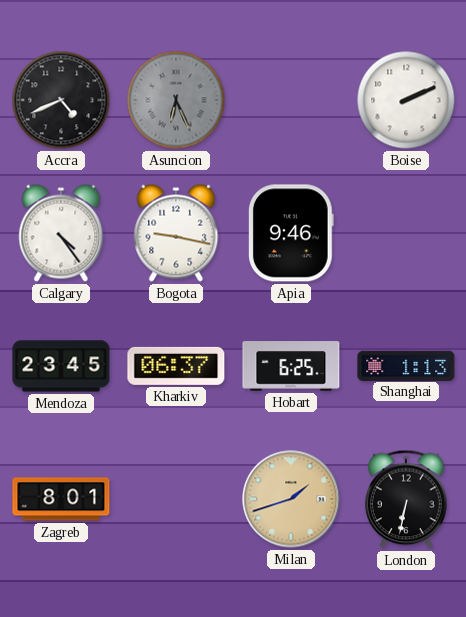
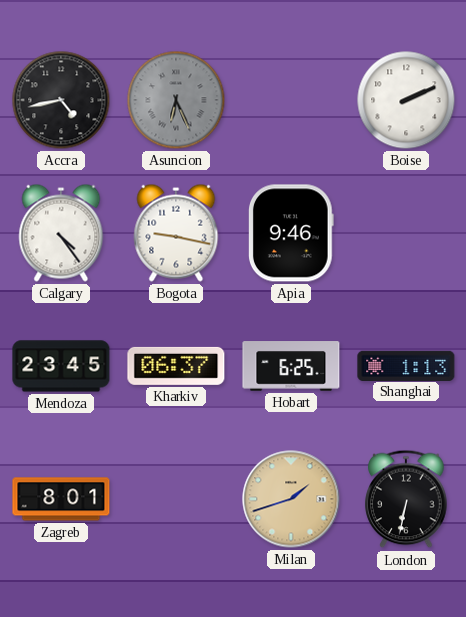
Accra: 4:41 -> 4:43
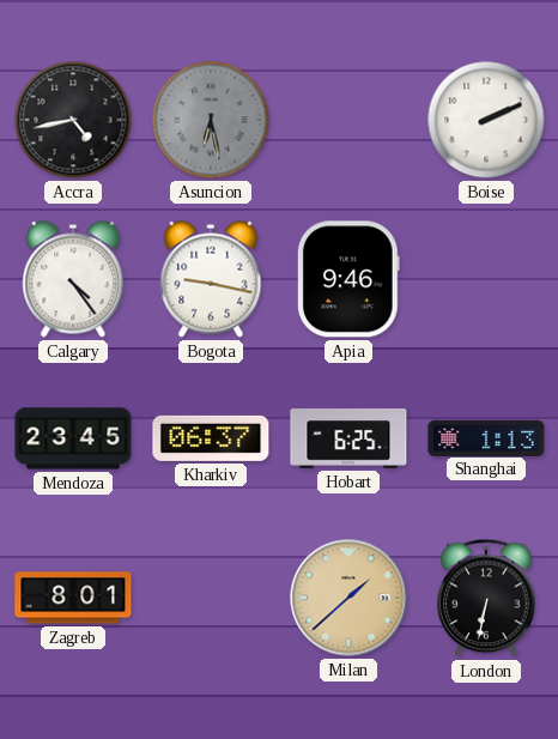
Asuncion: 6:26 -> 6:28
Milan: 1:42 -> 1:38
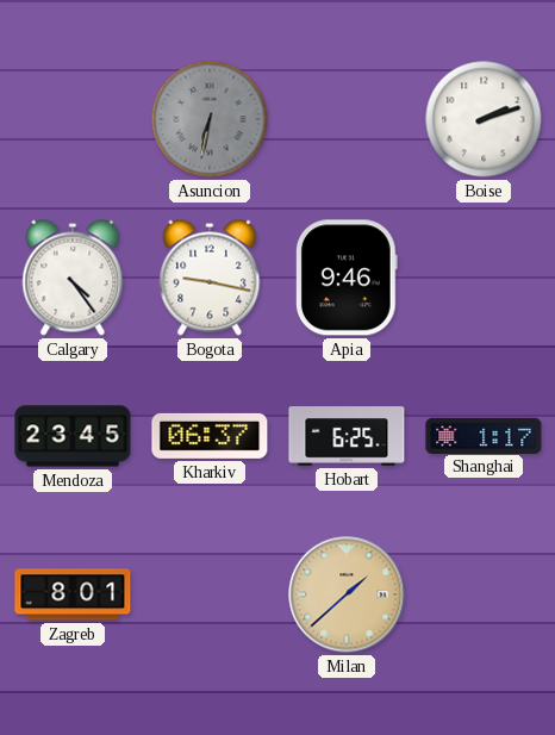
Accra: 4:43 -> none
Asuncion: 6:28 -> 6:32
Boise: 2:11 -> 2:12
Shanghai: 1:13 -> 1:17
London: 6:32 -> none
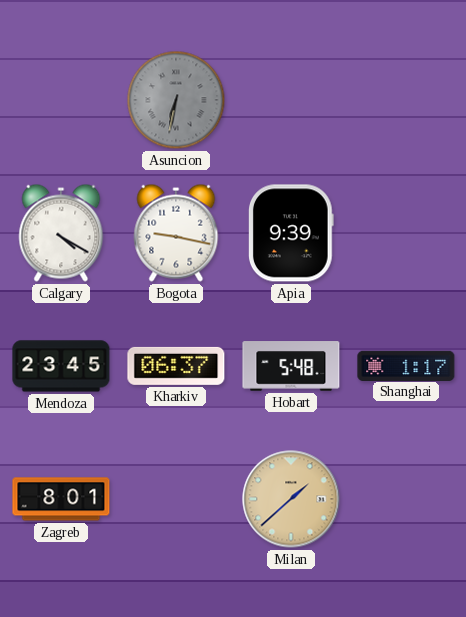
Boise: 2:12 -> none
Calgary: 4:24 -> 4:20
Apia: 9:46 -> 9:39
Hobart: 6:25 -> 5:48
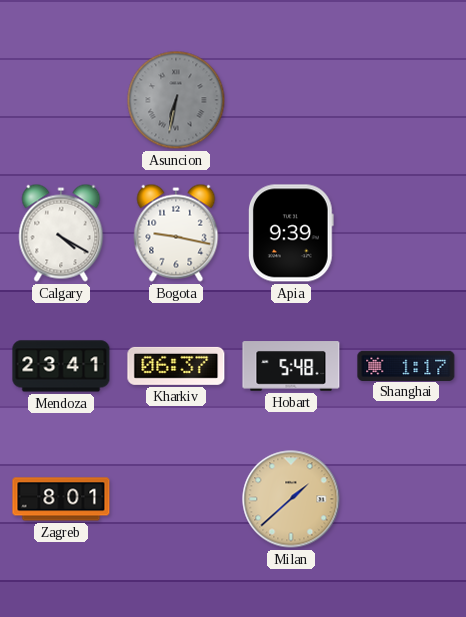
Mendoza: 23:45 -> 23:41
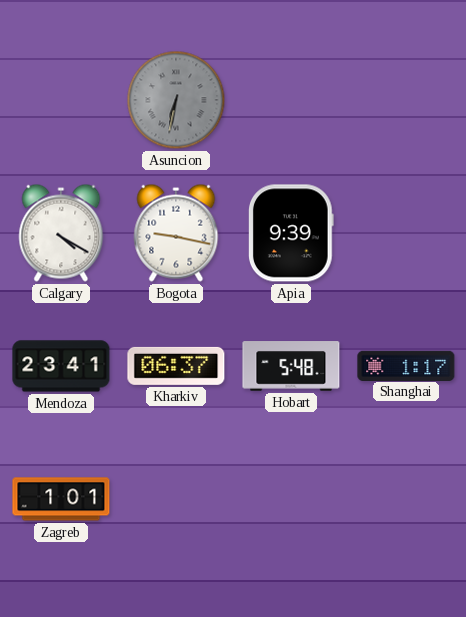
Zagreb: 8:01 -> 1:01
Milan: 1:38 -> none
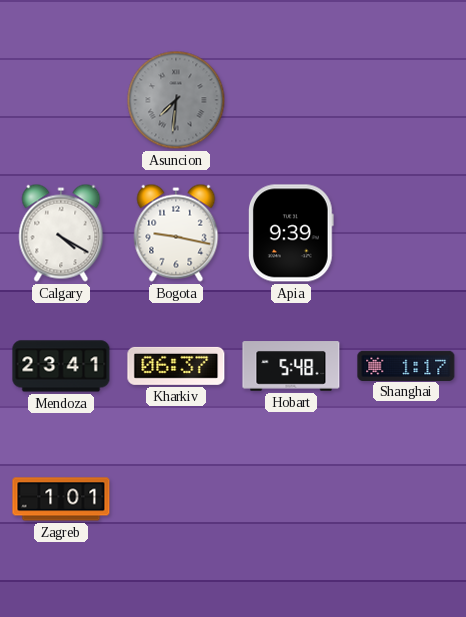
Asuncion: 6:32 -> 7:31
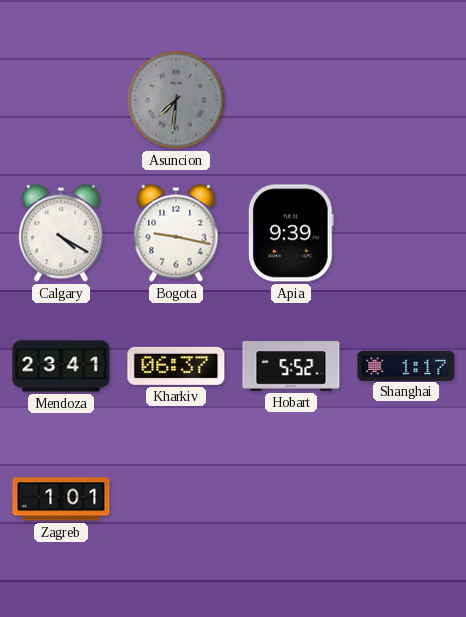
Hobart: 5:48 -> 5:52
